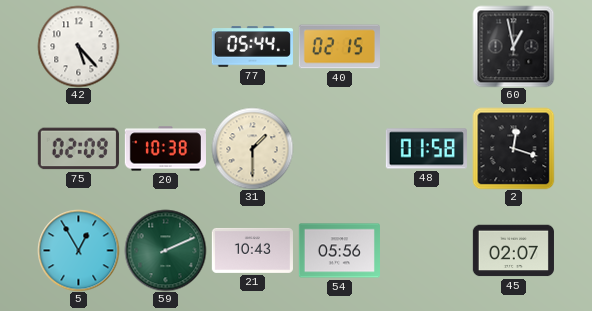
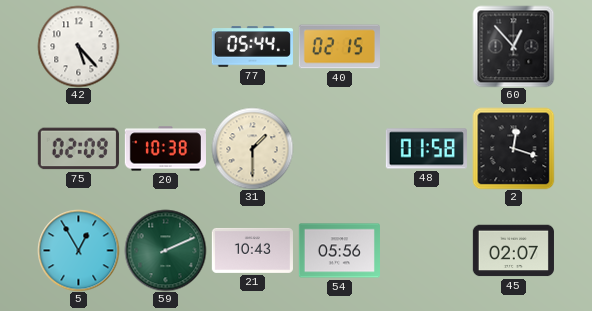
60: 12:58 -> 12:53
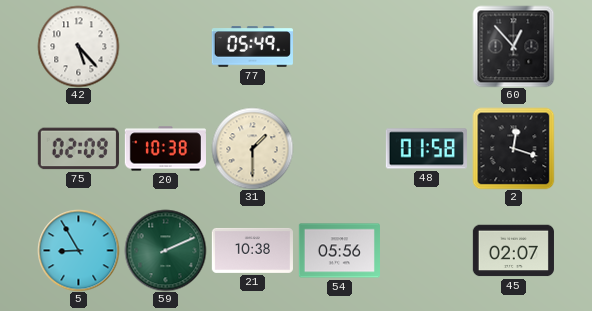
77: 05:44 -> 05:49
40: 02:15 -> none
5: 12:55 -> 8:55
21: 10:43 -> 10:38
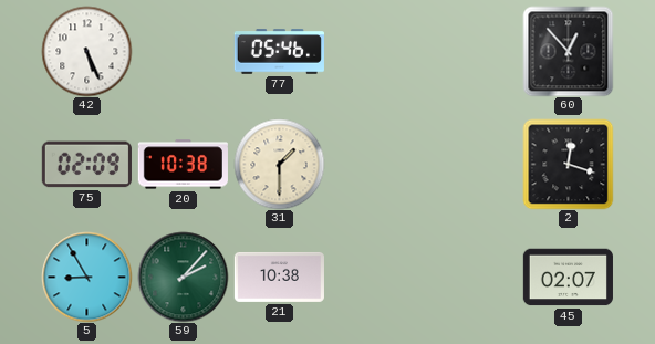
42: 5:23 -> 5:26
77: 05:49 -> 05:46
48: 01:58 -> none
59: 2:11 -> 2:07
54: 05:56 -> none
